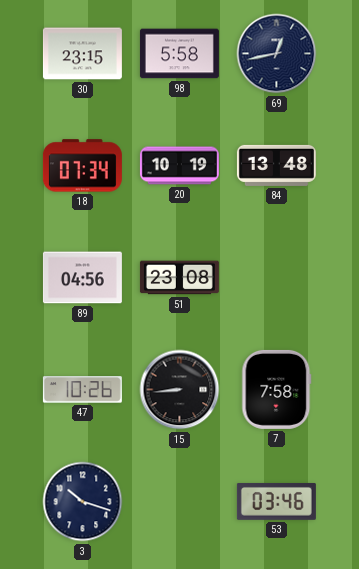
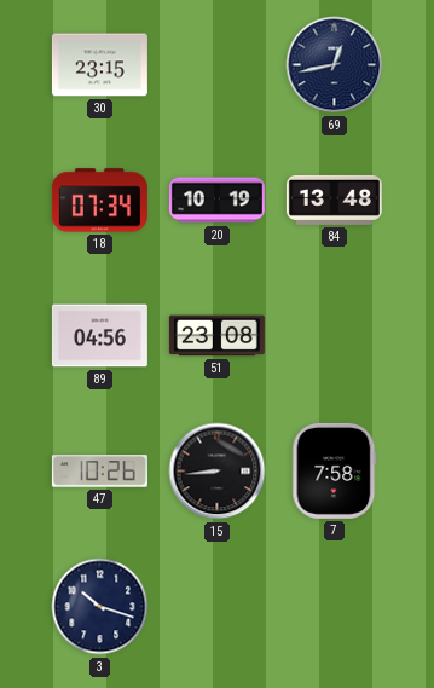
98: 5:58 -> none
53: 03:46 -> none
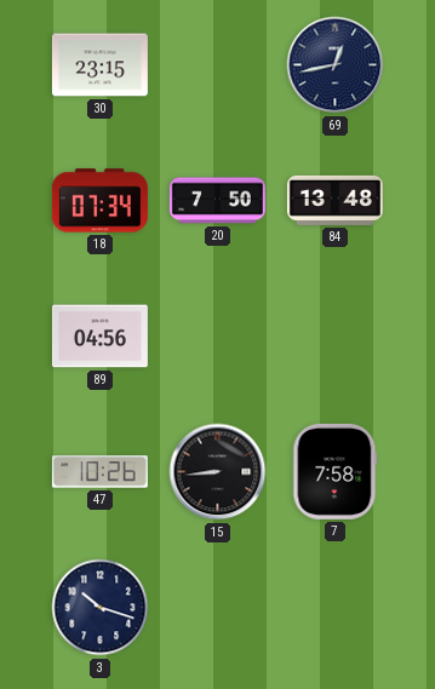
20: 10:19 -> 7:50
51: 23:08 -> none
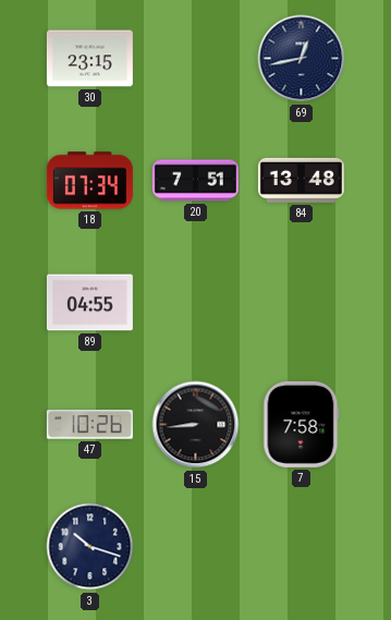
20: 7:50 -> 7:51
89: 04:56 -> 04:55
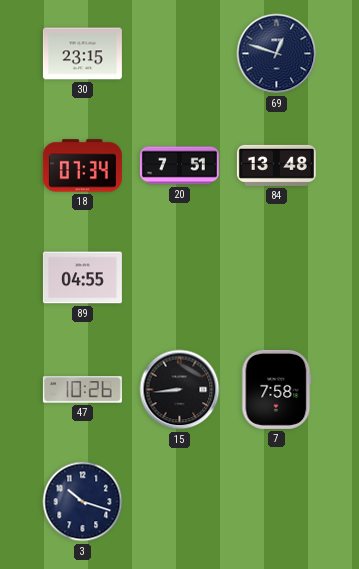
69: 12:43 -> 12:48
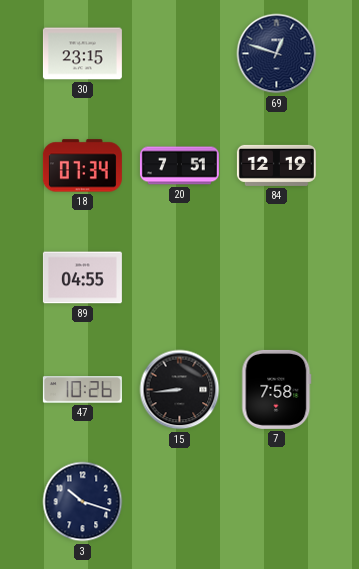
84: 13:48 -> 12:19
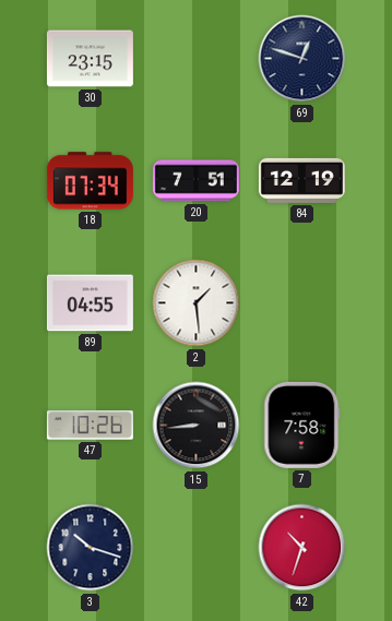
2: none -> 1:29
42: none -> 10:33
